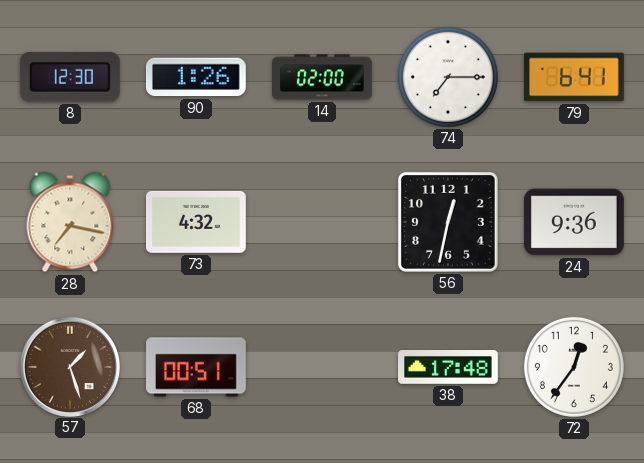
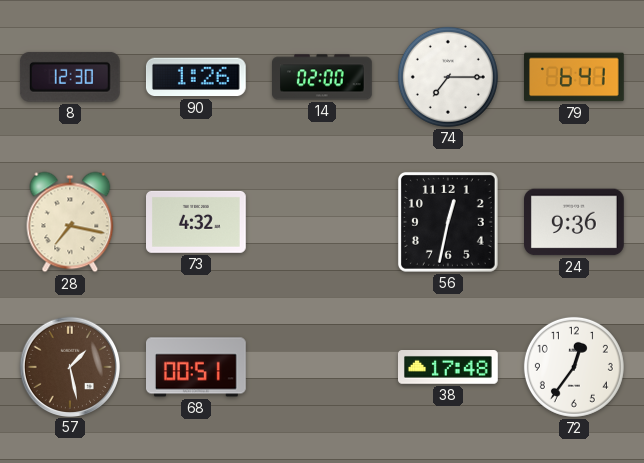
57: 1:27 -> 1:28
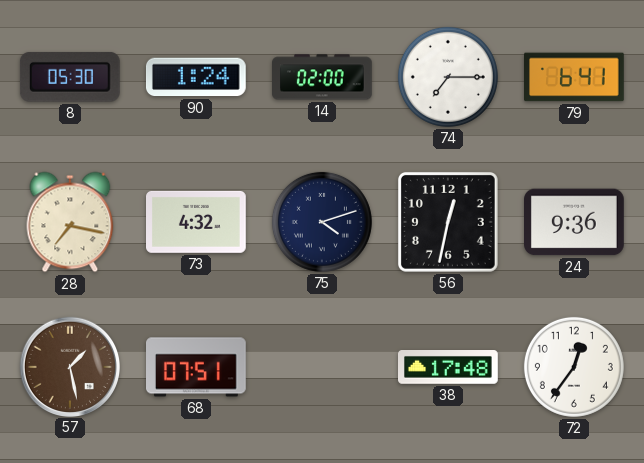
8: 12:30 -> 05:30
90: 1:26 -> 1:24
75: none -> 4:12
68: 00:51 -> 07:51
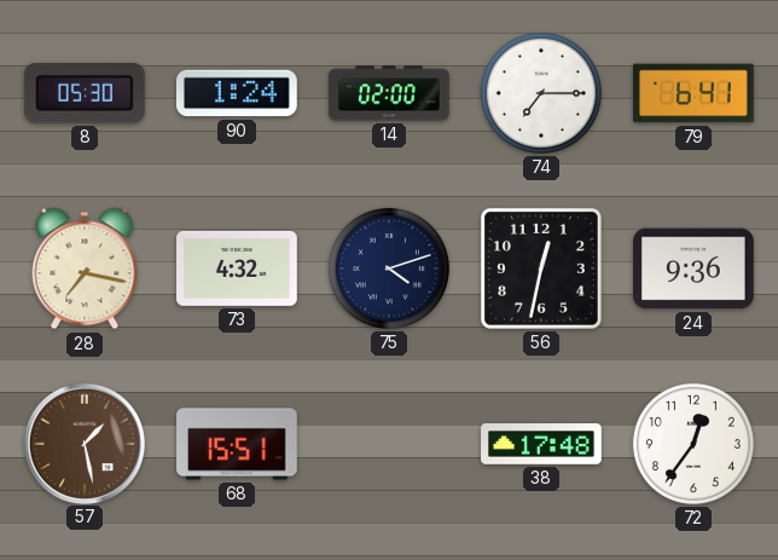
68: 07:51 -> 15:51
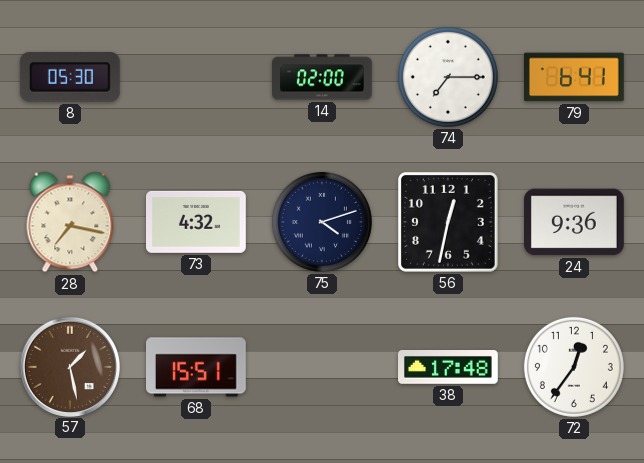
90: 1:24 -> none
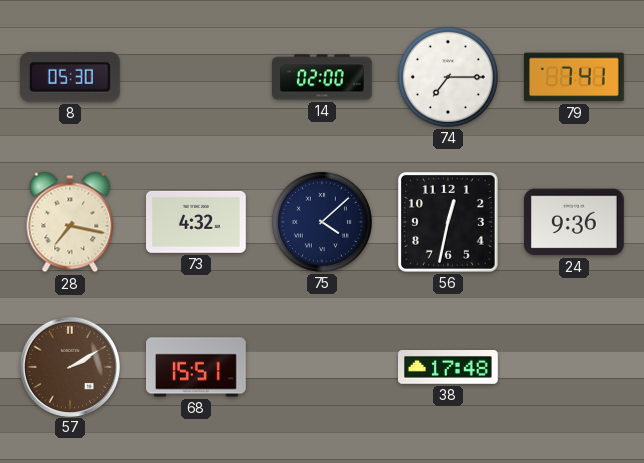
79: 6:41 -> 7:41
75: 4:12 -> 4:08
57: 1:28 -> 2:10
72: 12:36 -> none
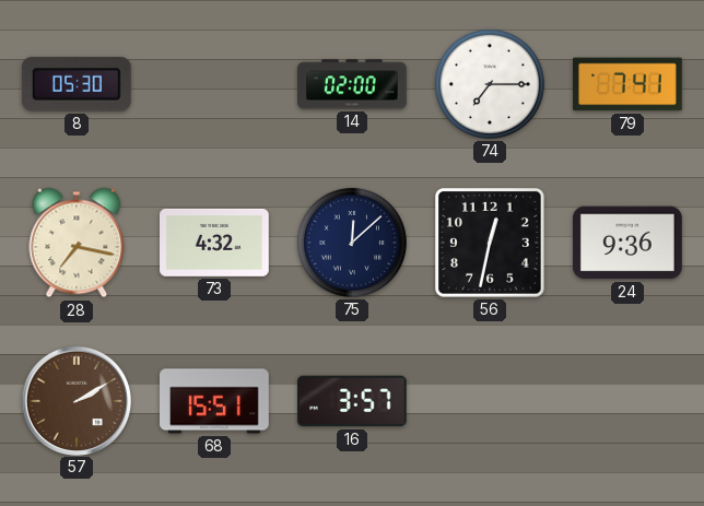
75: 4:08 -> 12:08
16: none -> 3:57
38: 17:48 -> none
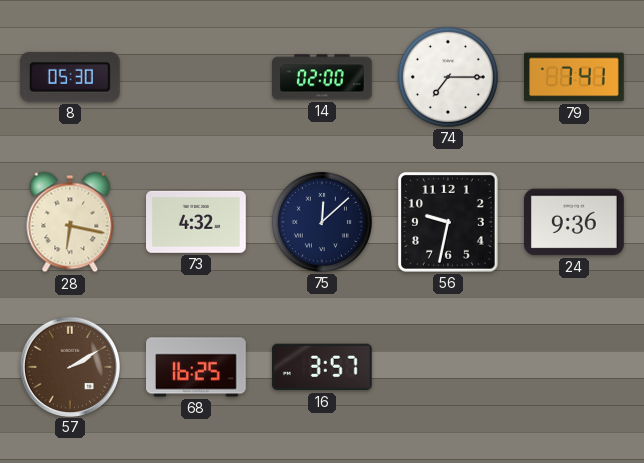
28: 7:17 -> 6:17
56: 12:32 -> 9:32
68: 15:51 -> 16:25
